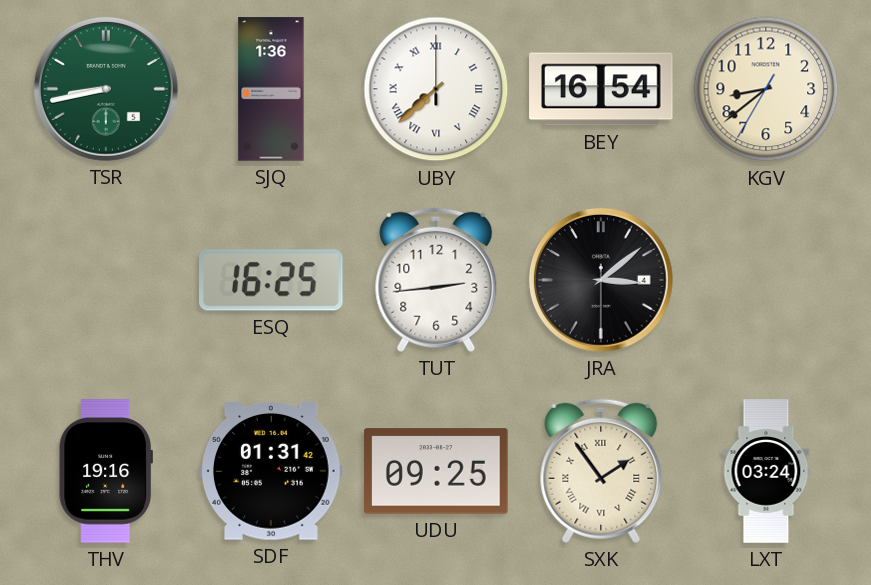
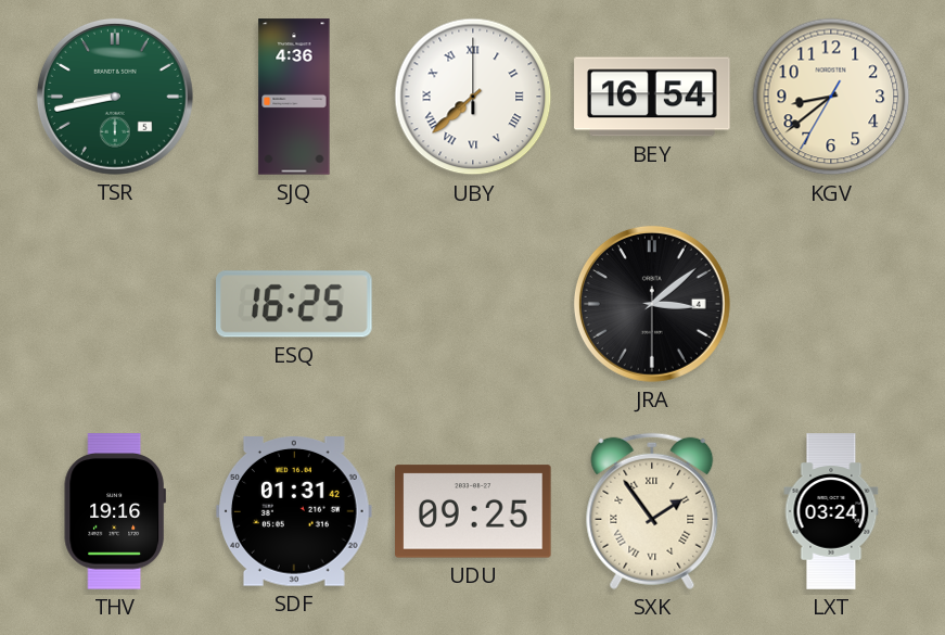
SJQ: 1:36 -> 4:36
TUT: 2:44 -> none
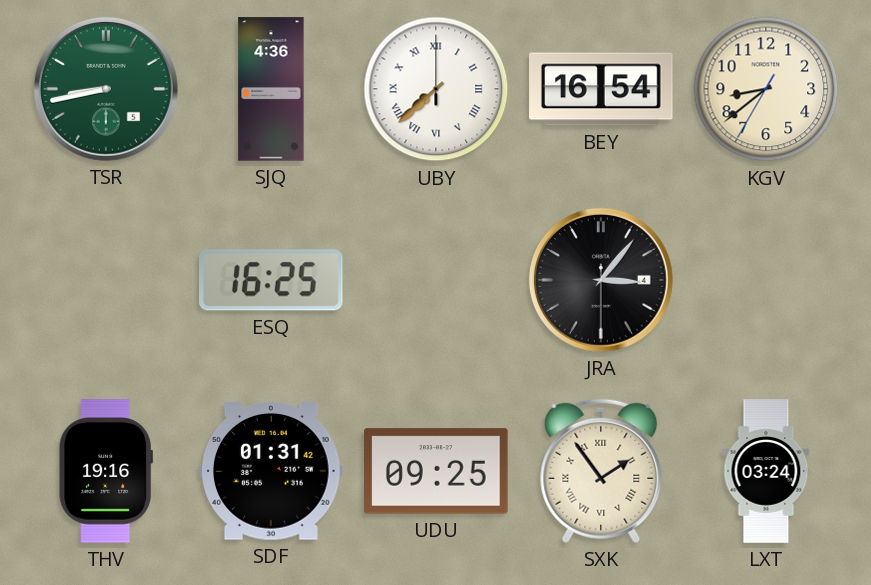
JRA: 3:08 -> 3:06
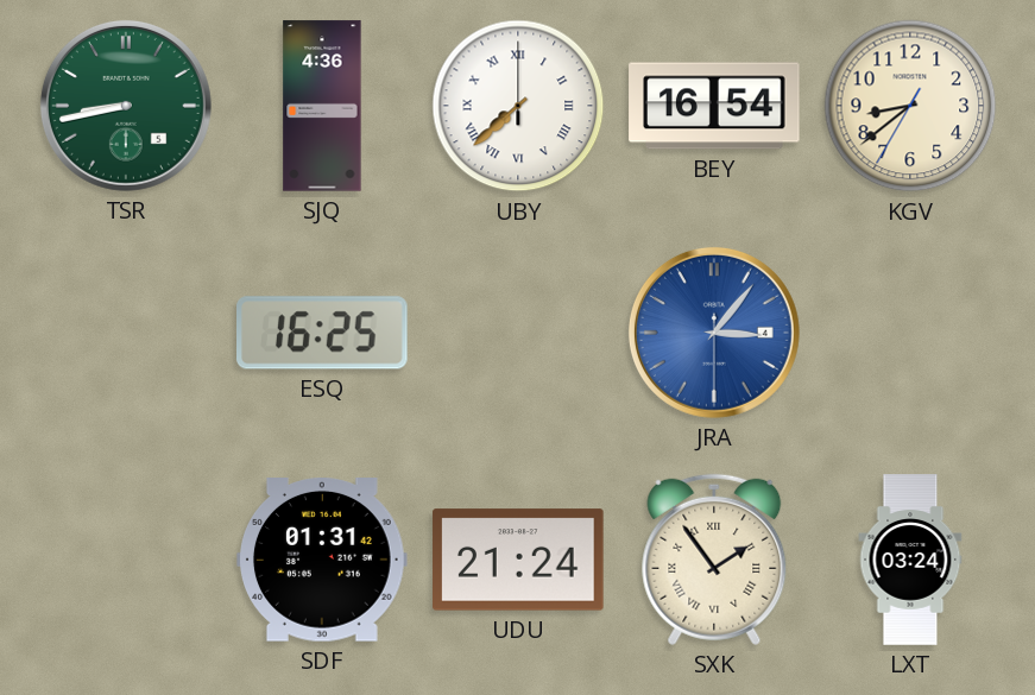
JRA dial: black -> blue
THV: 19:16 -> none
UDU: 09:25 -> 21:24
